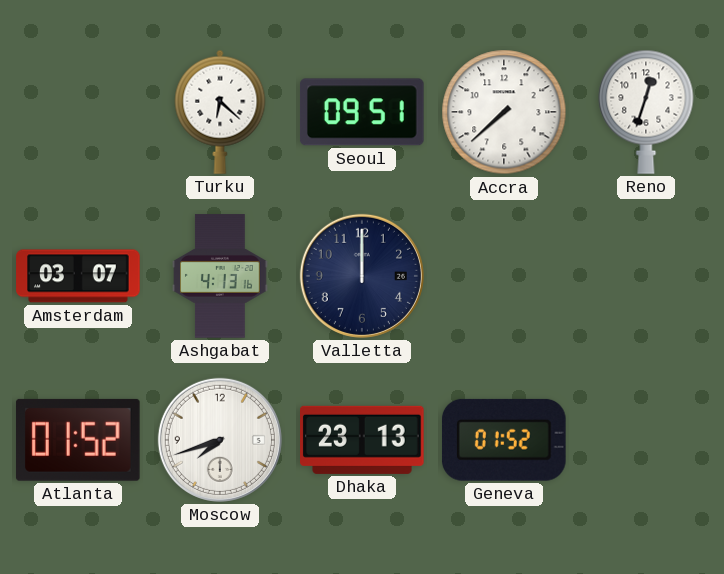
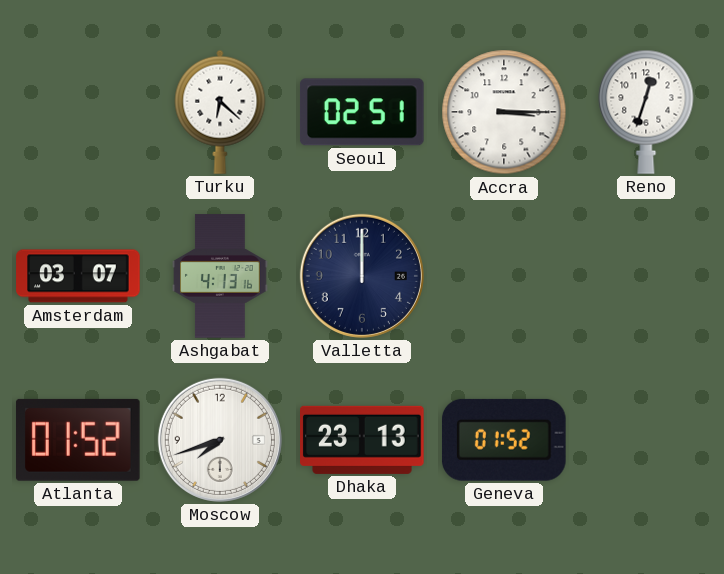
Seoul: 09:51 -> 02:51
Accra: 7:38 -> 3:15
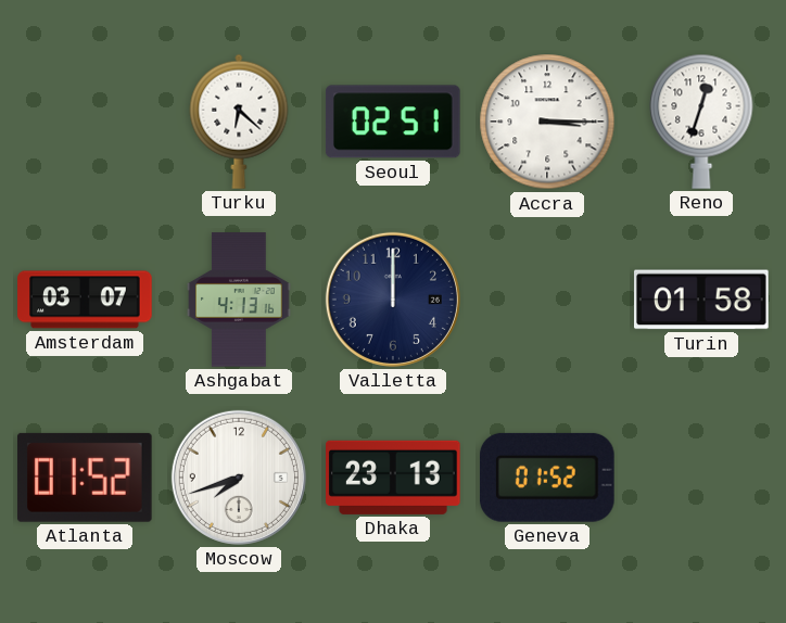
Turin: none -> 01:58
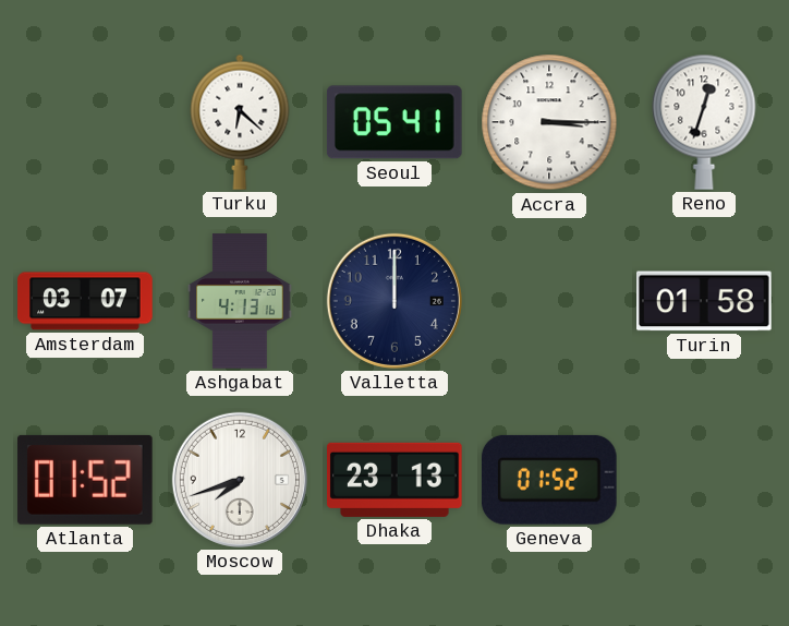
Seoul: 02:51 -> 05:41
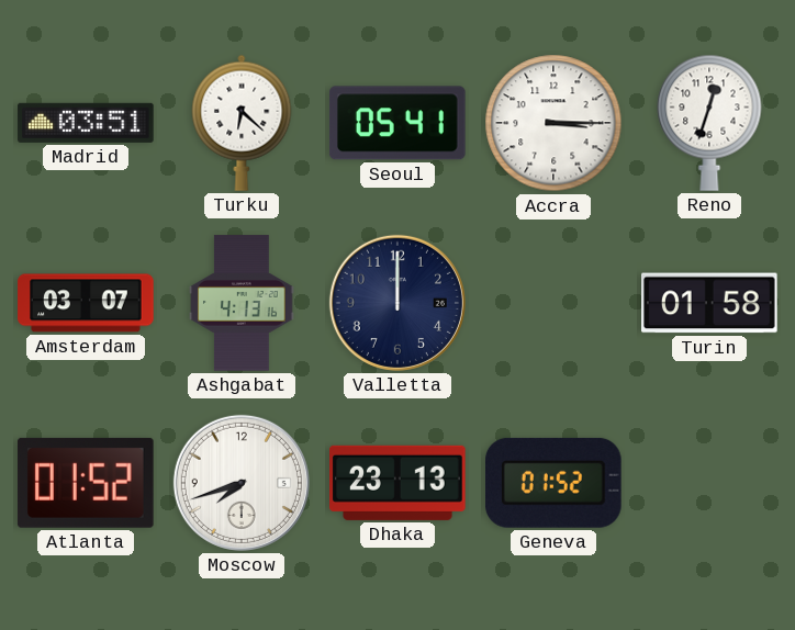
Madrid: none -> 03:51
